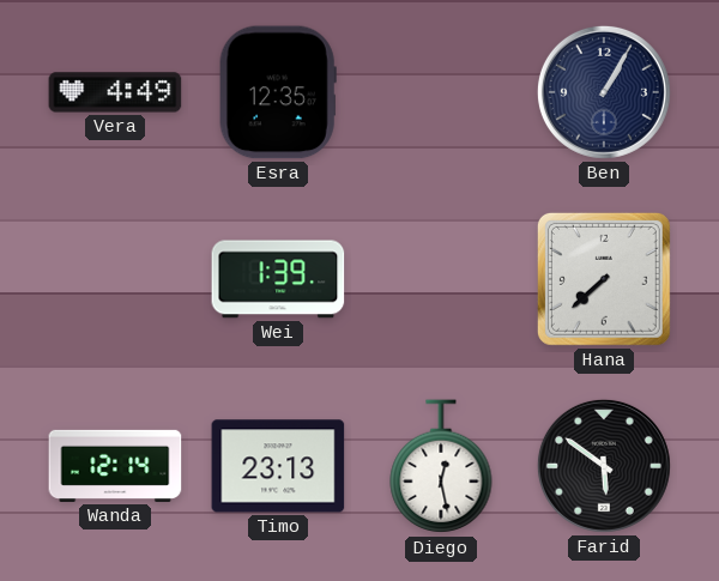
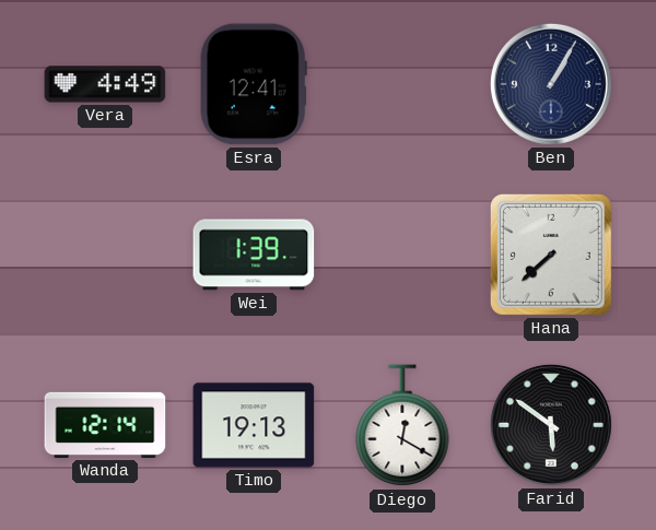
Esra: 12:35 -> 12:41
Timo: 23:13 -> 19:13
Diego: 12:28 -> 12:20
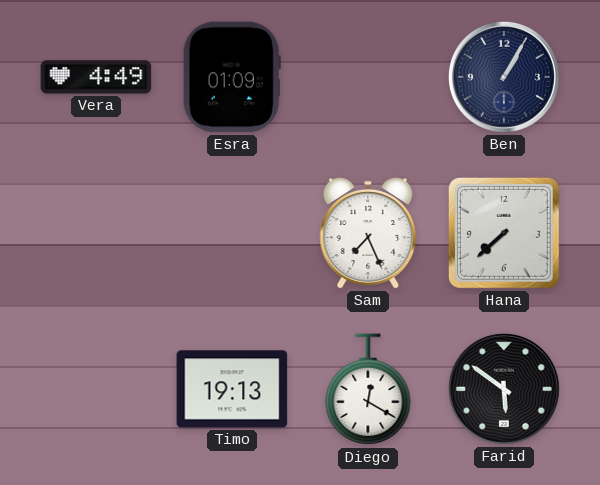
Esra: 12:41 -> 01:09
Wei: 1:39 -> none
Sam: none -> 7:26
Wanda: 12:14 -> none
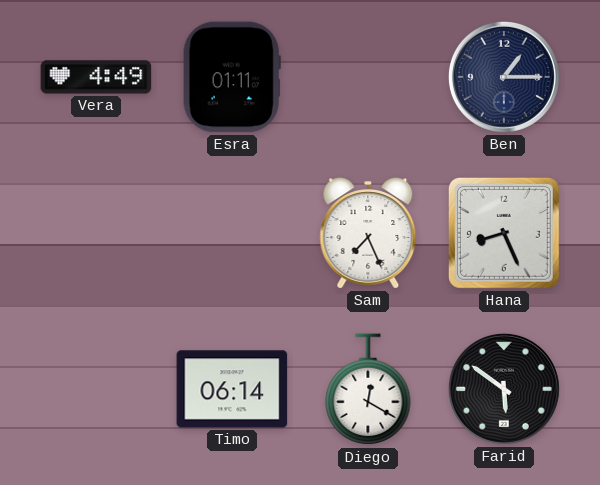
Esra: 01:09 -> 01:11
Ben: 1:05 -> 1:15
Hana: 7:38 -> 8:26
Timo: 19:13 -> 06:14
